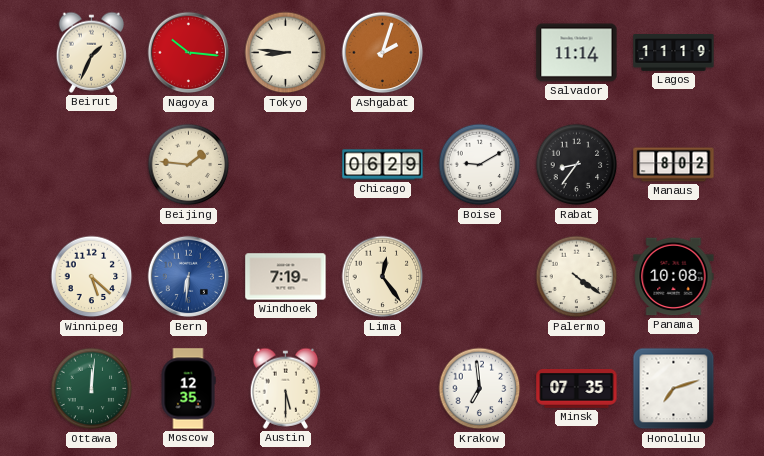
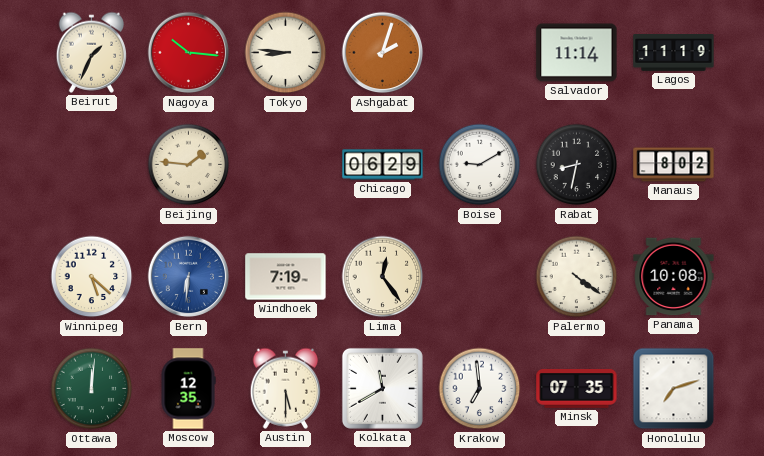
Rabat: 8:36 -> 8:32
Kolkata: none -> 11:40
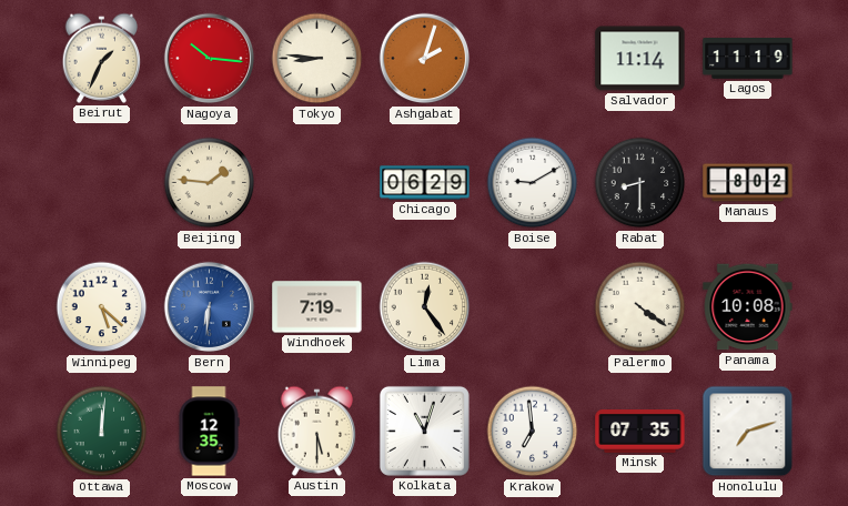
Rabat: 8:32 -> 8:30
Kolkata: 11:40 -> 11:03
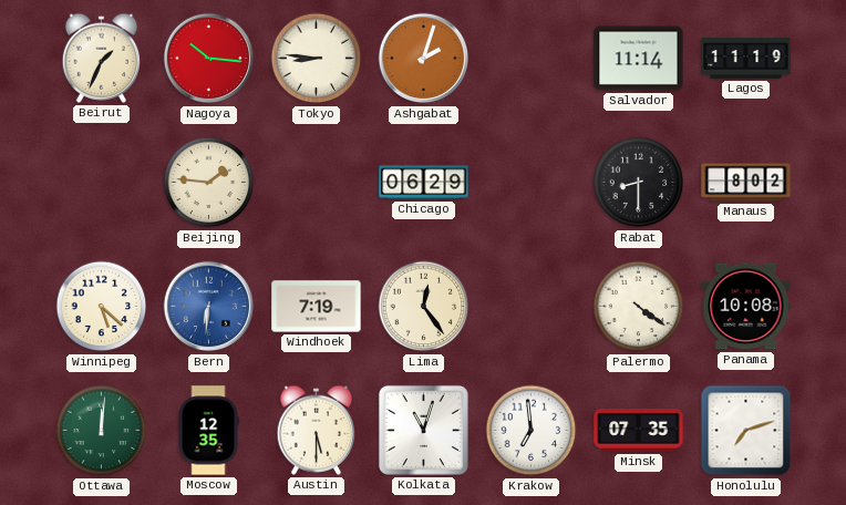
Boise: 9:10 -> none
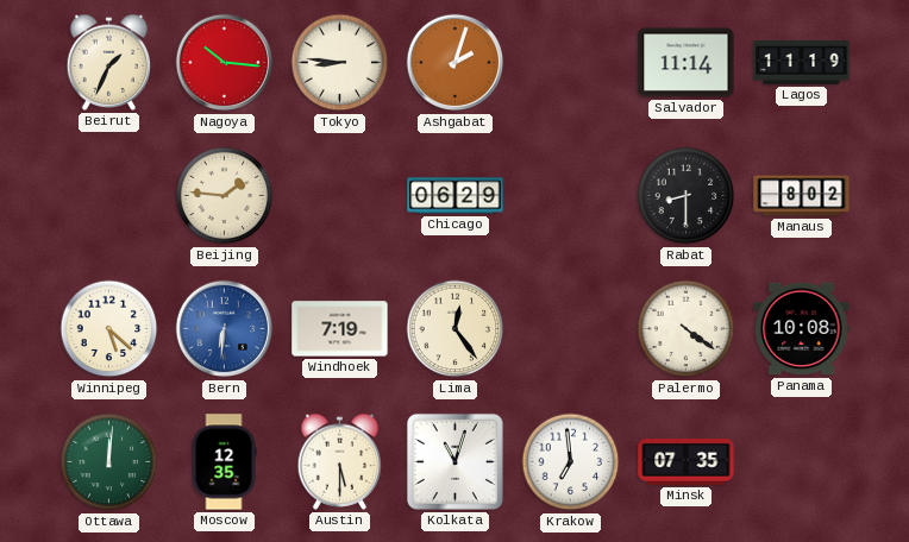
Honolulu: 7:12 -> none
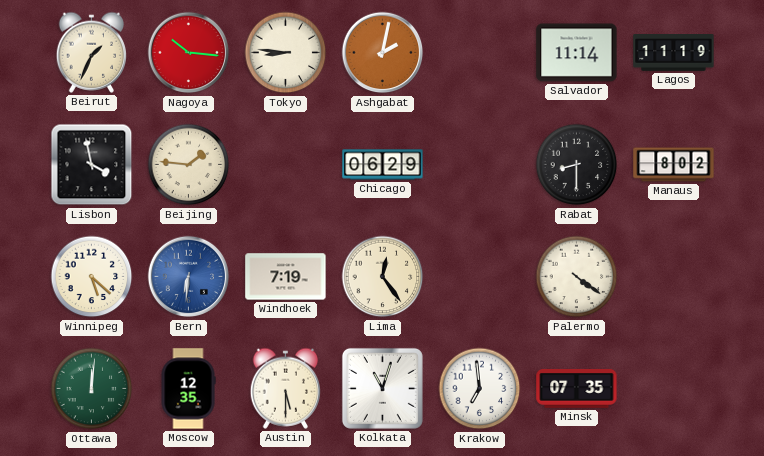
Ashgabat: 2:03 -> 2:02
Lisbon: none -> 3:58
Panama: 10:08 -> none
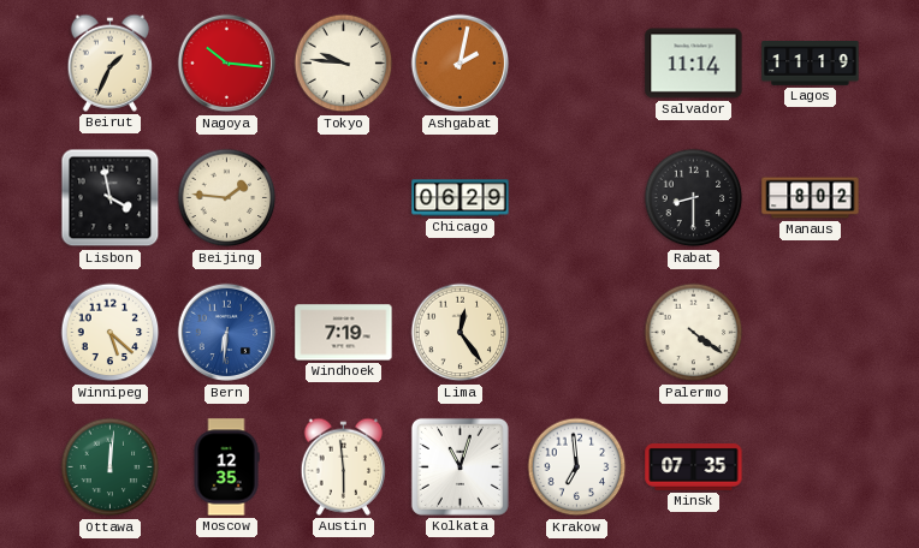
Tokyo: 8:46 -> 9:46
Austin: 5:30 -> 5:59
